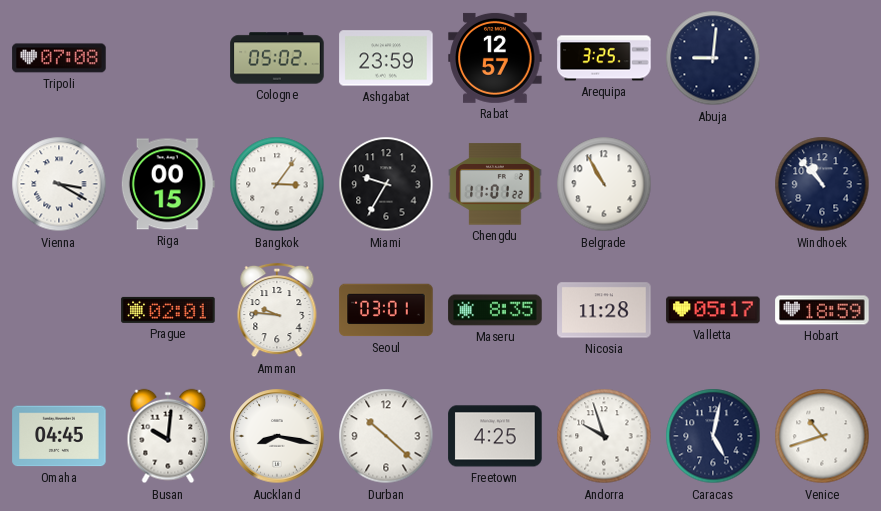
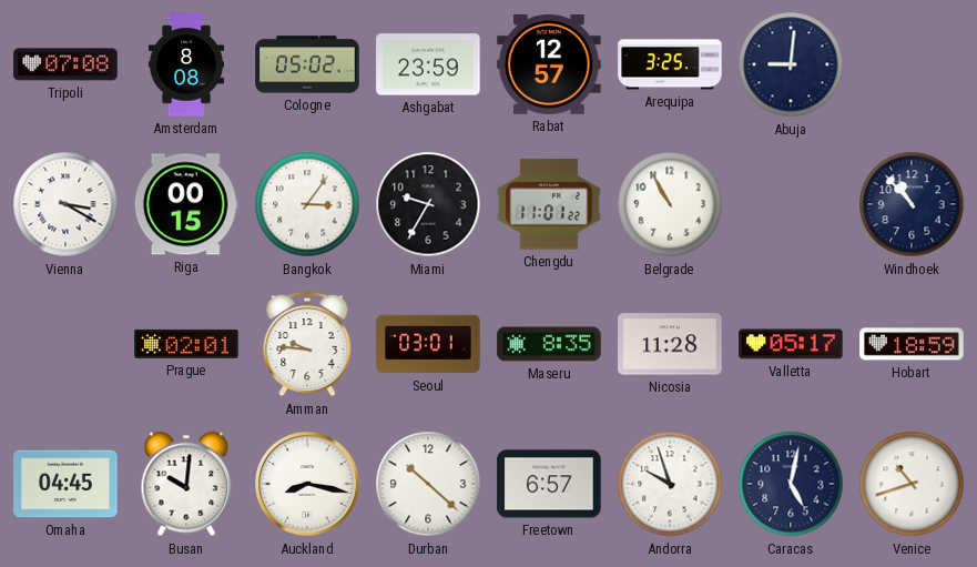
Amsterdam: none -> 8:08
Freetown: 4:25 -> 6:57
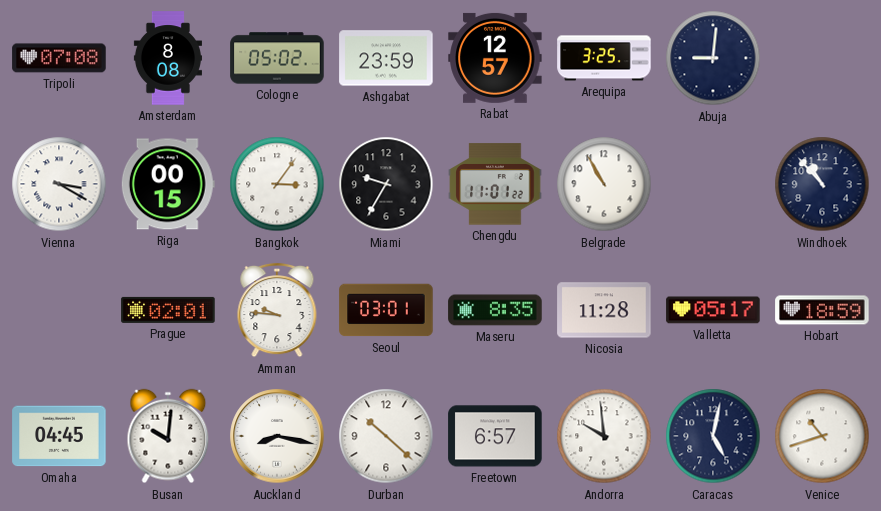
Andorra: 9:57 -> 9:59
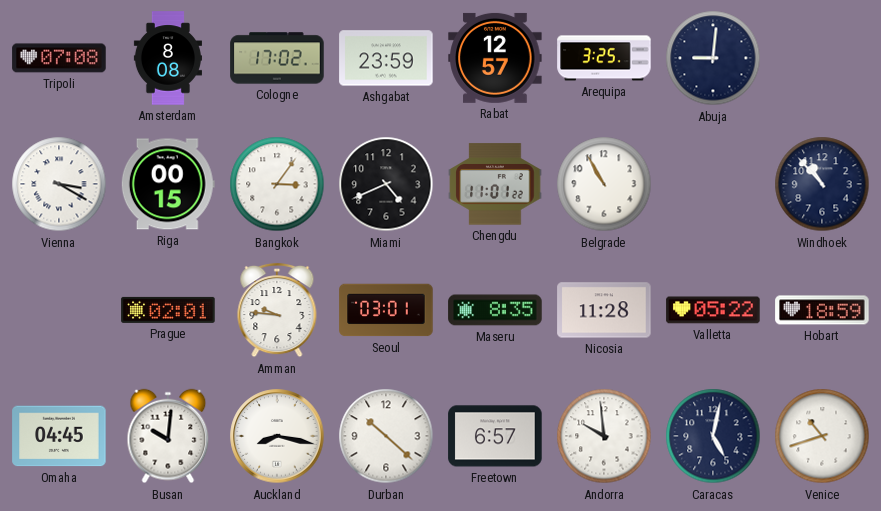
Cologne: 05:02 -> 17:02
Miami: 9:35 -> 4:41
Valletta: 05:17 -> 05:22
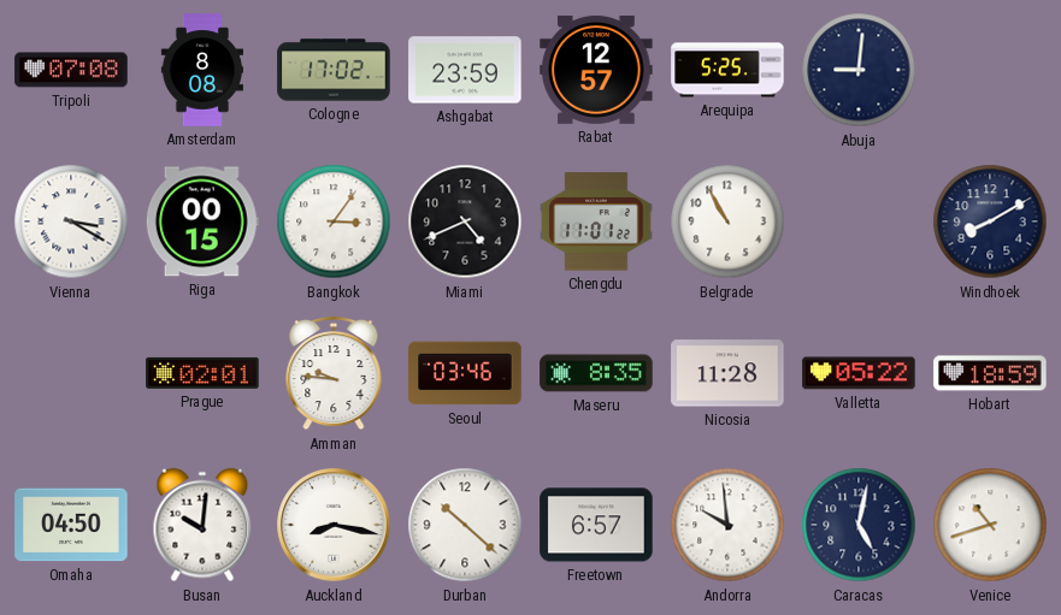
Arequipa: 3:25 -> 5:25
Windhoek: 10:53 -> 8:10
Seoul: 03:01 -> 03:46
Omaha: 04:45 -> 04:50
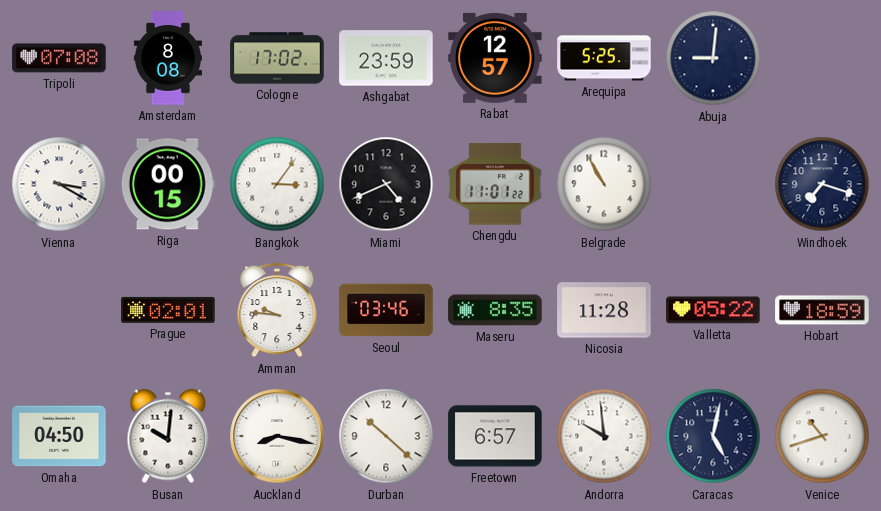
Windhoek: 8:10 -> 7:18
